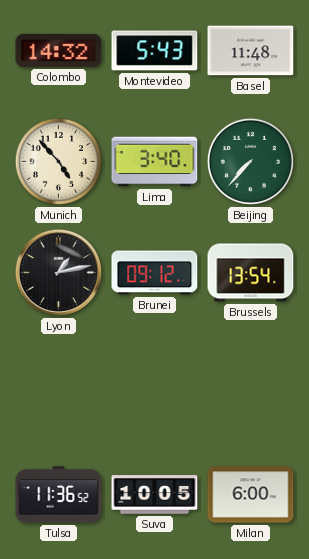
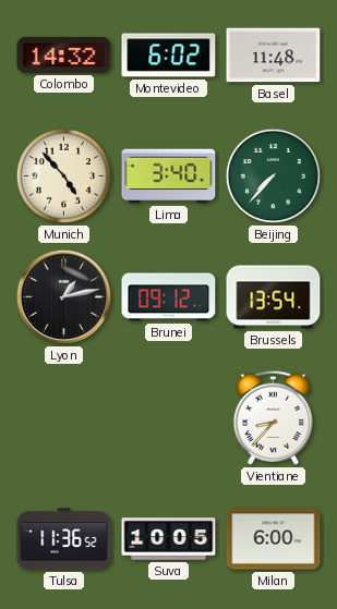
Montevideo: 5:43 -> 6:02
Vientiane: none -> 8:37
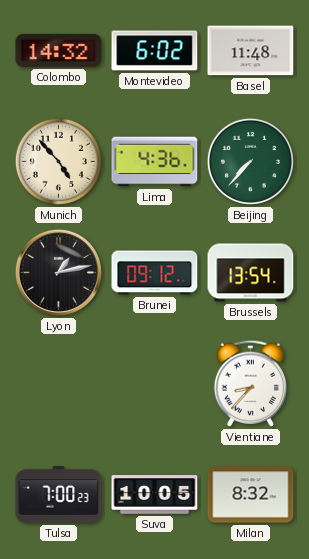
Lima: 3:40 -> 4:36
Tulsa: 11:36 -> 7:00
Milan: 6:00 -> 8:32
